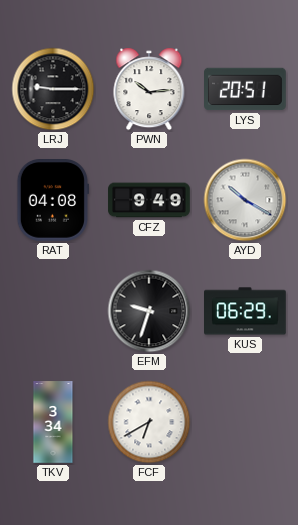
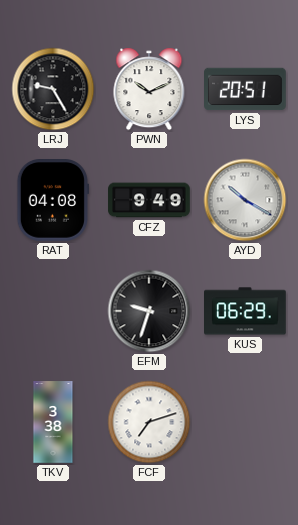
LRJ: 9:15 -> 9:25
PWN: 10:14 -> 10:11
TKV: 3:34 -> 3:38
FCF: 6:40 -> 7:12
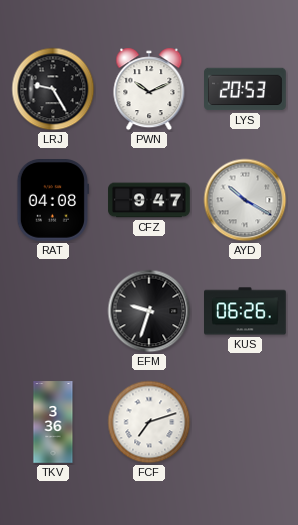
LYS: 20:51 -> 20:53
CFZ: 9:49 -> 9:47
KUS: 06:29 -> 06:26
TKV: 3:38 -> 3:36
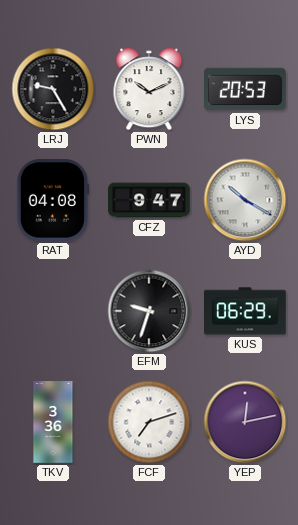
KUS: 06:26 -> 06:29
YEP: none -> 12:13
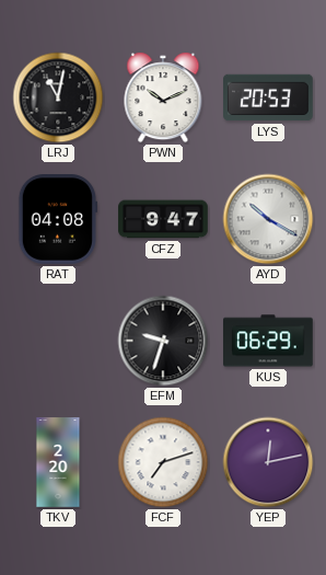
LRJ: 9:25 -> 11:02
TKV: 3:36 -> 2:20
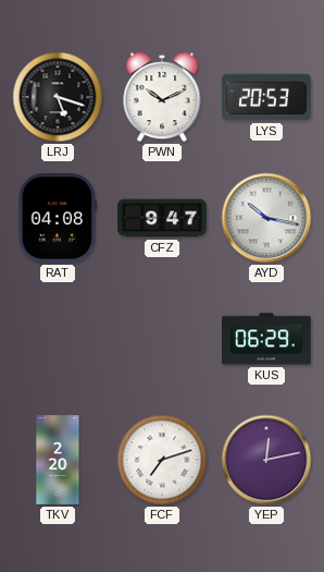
LRJ: 11:02 -> 5:18
AYD: 10:20 -> 10:17
EFM: 9:33 -> none
